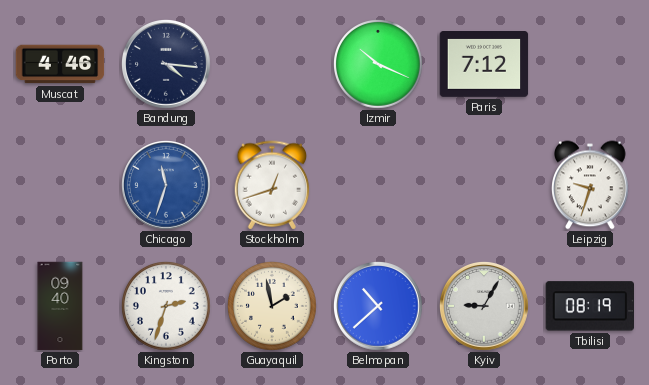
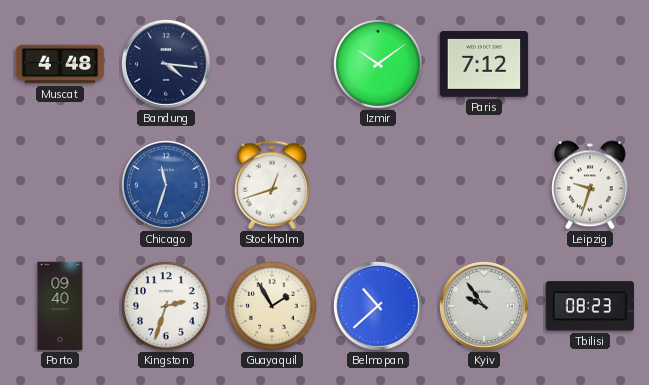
Muscat: 4:46 -> 4:48
Izmir: 10:19 -> 10:09
Guayaquil: 1:58 -> 1:55
Kyiv: 9:05 -> 9:54
Tbilisi: 08:19 -> 08:23
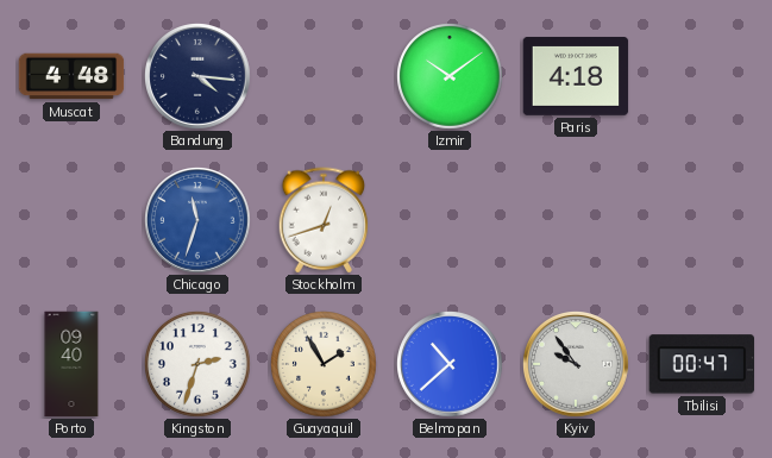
Paris: 7:12 -> 4:18
Leipzig: 9:33 -> none
Tbilisi: 08:23 -> 00:47
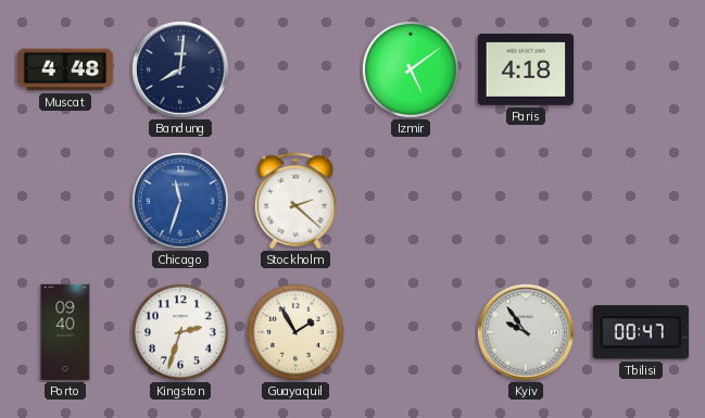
Bandung: 4:16 -> 8:01
Izmir: 10:09 -> 5:09
Stockholm: 12:42 -> 2:22
Belmopan: 10:38 -> none
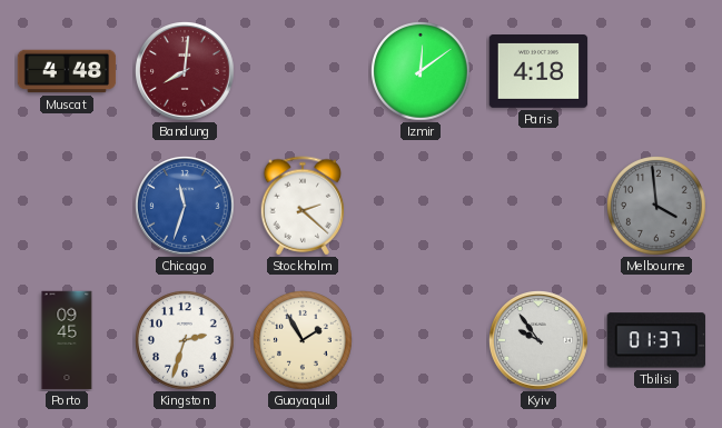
Bandung dial: navy -> burgundy
Izmir: 5:09 -> 12:09
Melbourne: none -> 3:59
Porto: 09:40 -> 09:45
Tbilisi: 00:47 -> 01:37
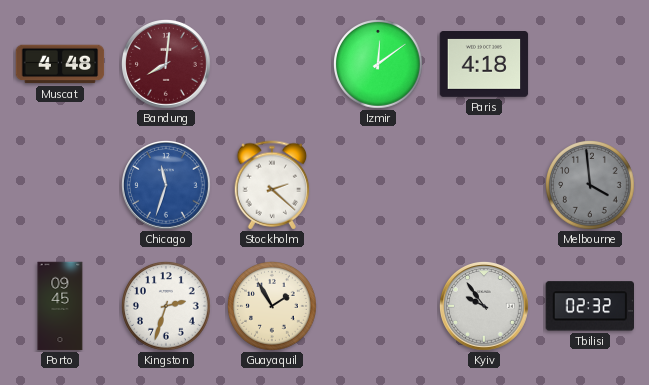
Tbilisi: 01:37 -> 02:32
